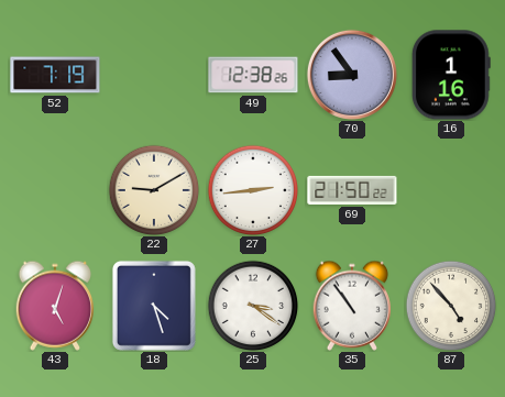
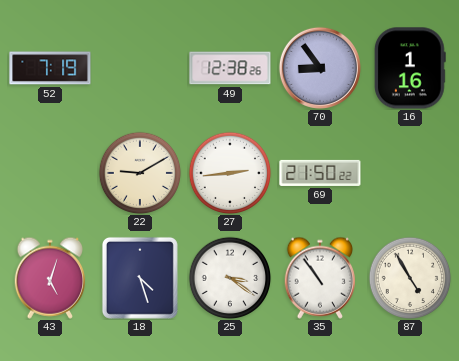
87: 4:53 -> 4:55
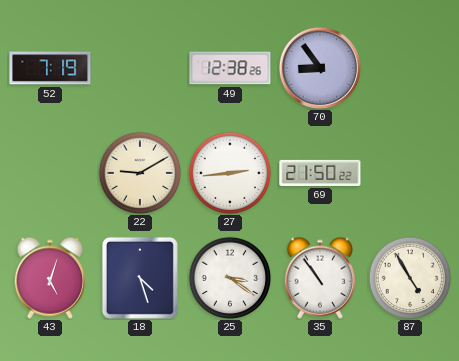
16: 1:16 -> none
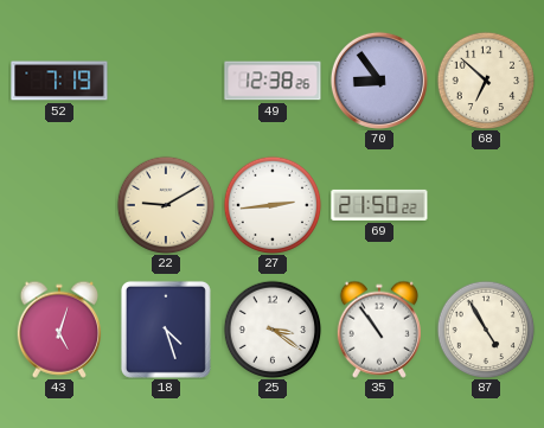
68: none -> 6:52
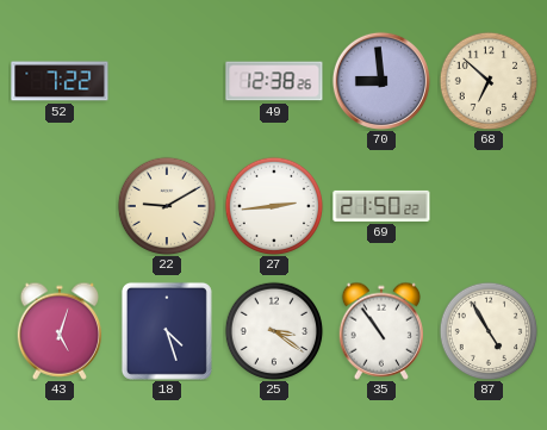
52: 7:19 -> 7:22
70: 8:54 -> 8:59
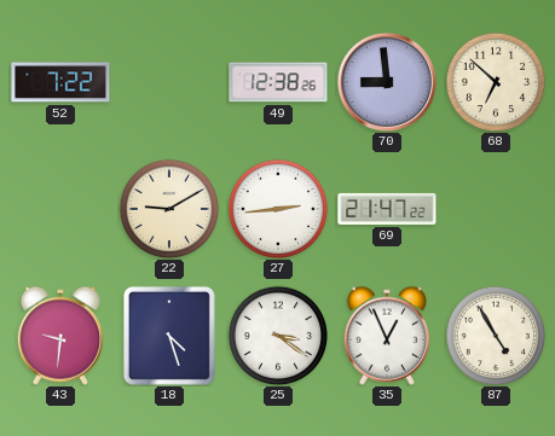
69: 21:50 -> 21:47
43: 5:03 -> 9:31
35: 10:54 -> 12:56
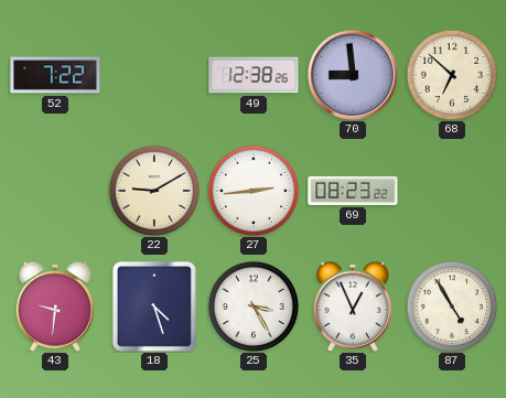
69: 21:47 -> 08:23
25: 3:21 -> 3:25
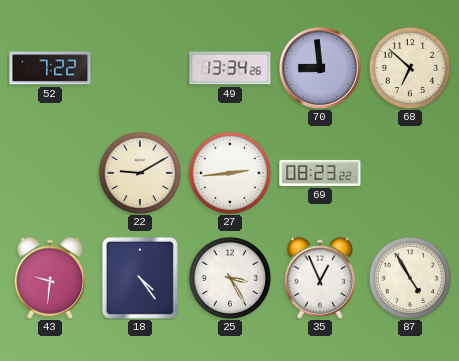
49: 12:38 -> 13:34
18: 4:27 -> 4:24
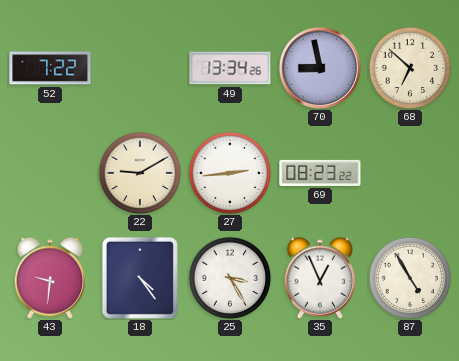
70: 8:59 -> 8:58
